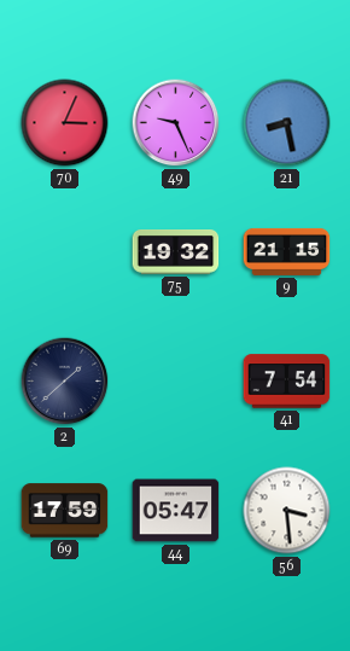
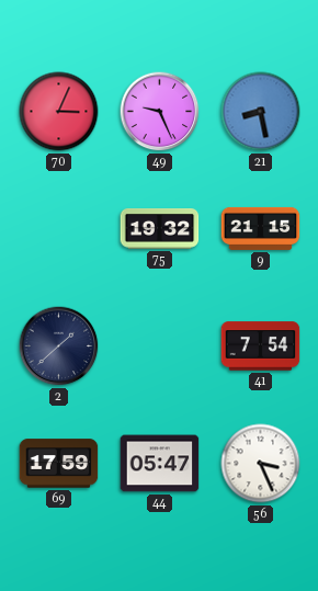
56: 3:29 -> 3:26
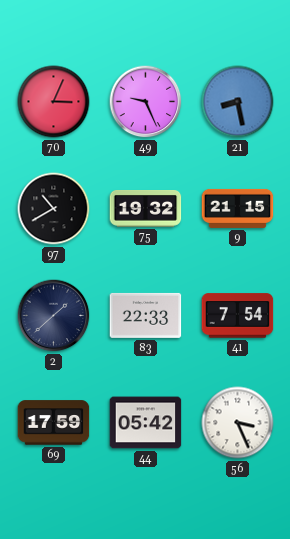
97: none -> 10:40
83: none -> 22:33
44: 05:47 -> 05:42
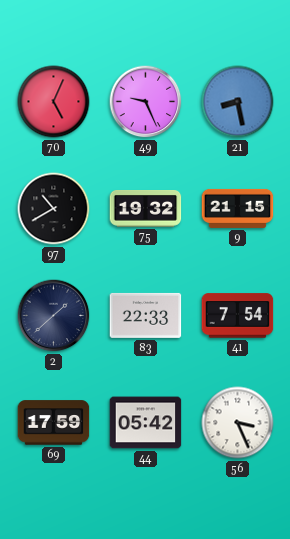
70: 3:04 -> 5:04
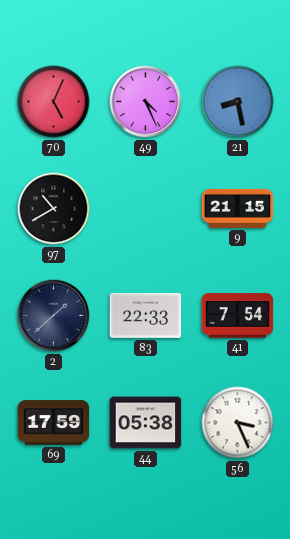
49: 9:26 -> 4:26
75: 19:32 -> none
44: 05:42 -> 05:38
